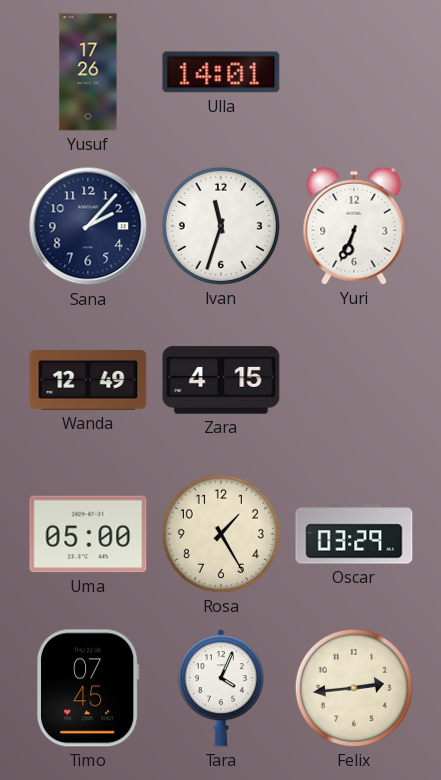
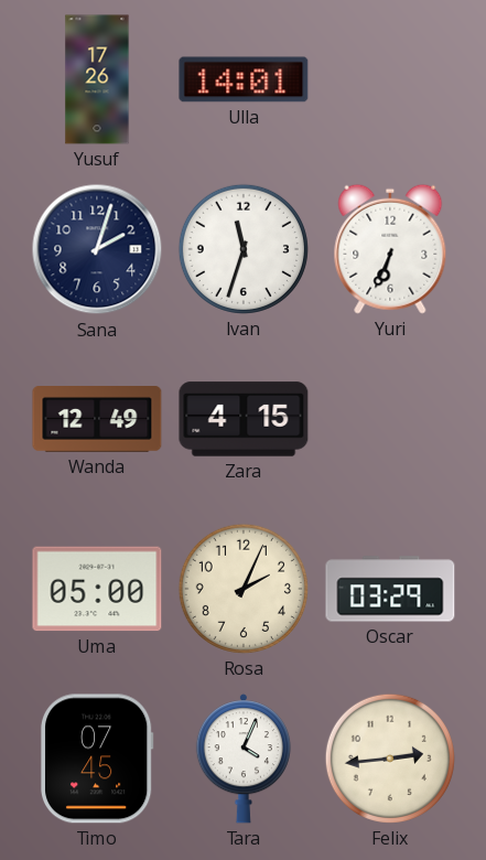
Sana: 2:07 -> 2:03
Rosa: 1:25 -> 2:04
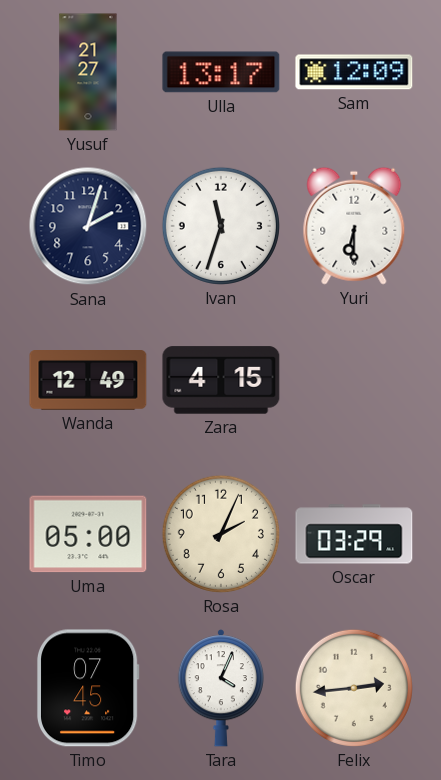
Yusuf: 17:26 -> 21:27
Ulla: 14:01 -> 13:17
Sam: none -> 12:09
Yuri: 6:34 -> 6:30
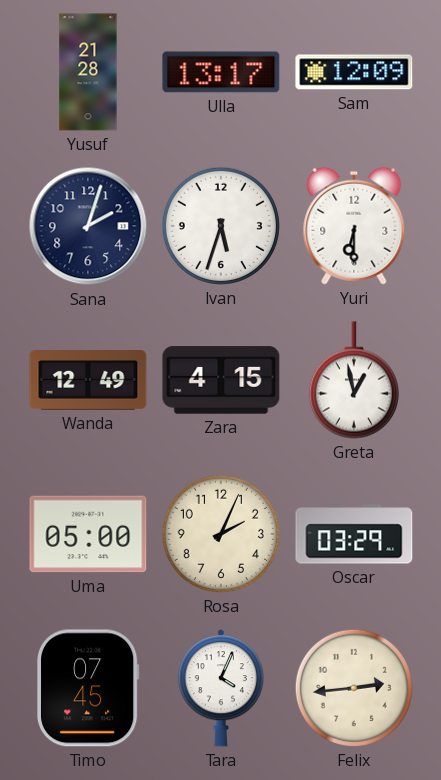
Yusuf: 21:27 -> 21:28
Ivan: 11:33 -> 5:33
Greta: none -> 12:58
